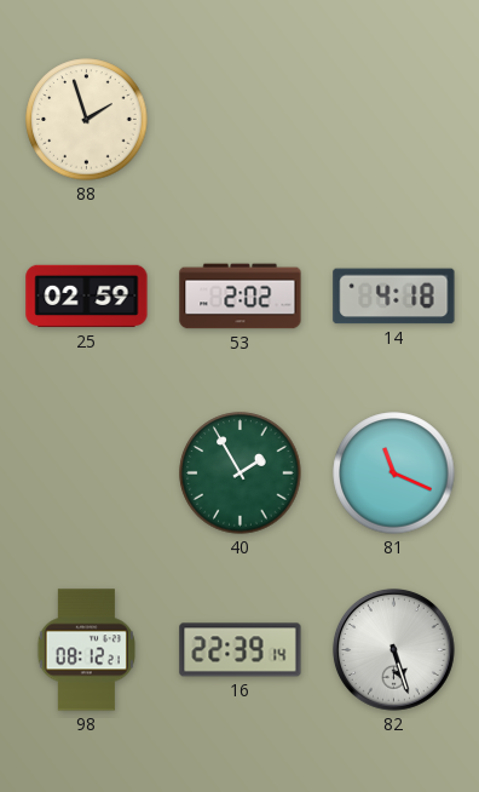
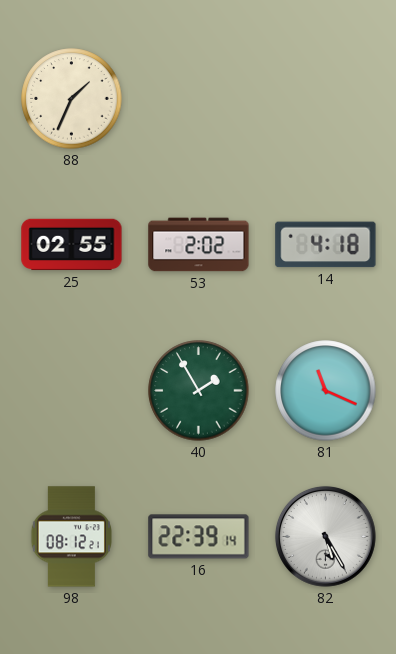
88: 1:57 -> 1:34
25: 02:59 -> 02:55
82: 5:27 -> 5:25
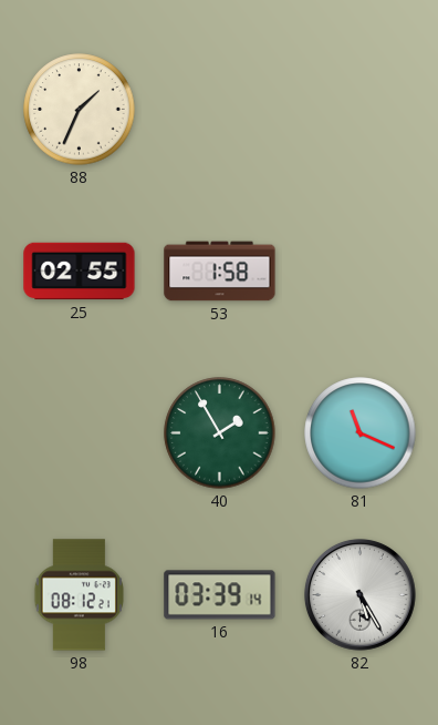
53: 2:02 -> 1:58
14: 4:18 -> none
16: 22:39 -> 03:39
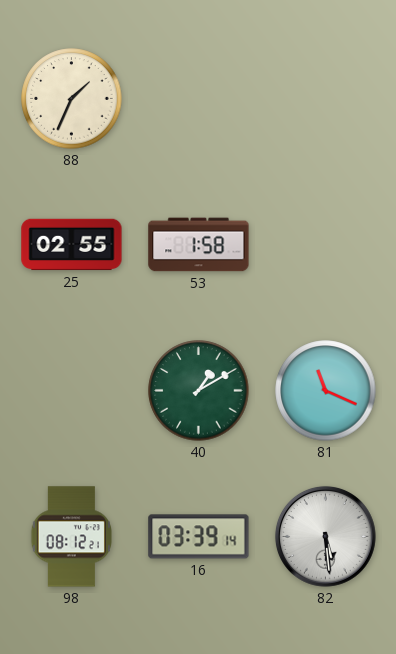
40: 1:55 -> 1:10
82: 5:25 -> 5:29
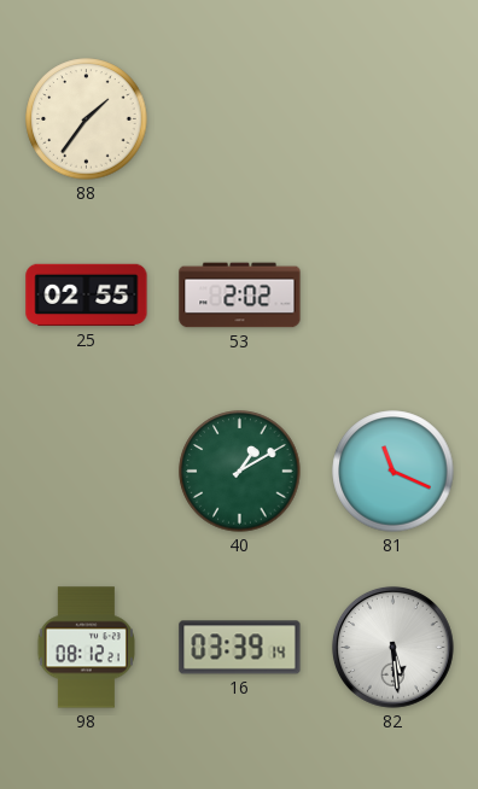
88: 1:34 -> 1:36
53: 1:58 -> 2:02
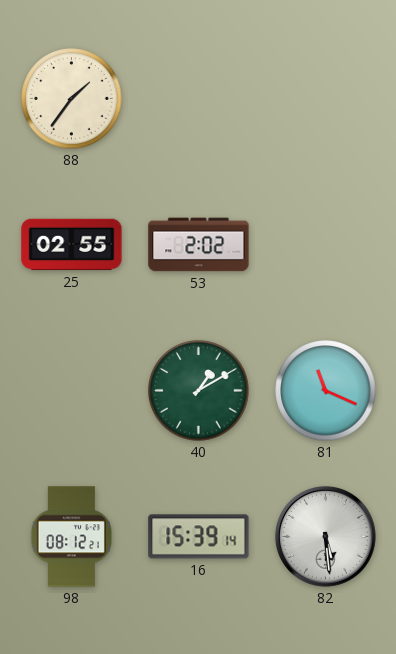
16: 03:39 -> 15:39
